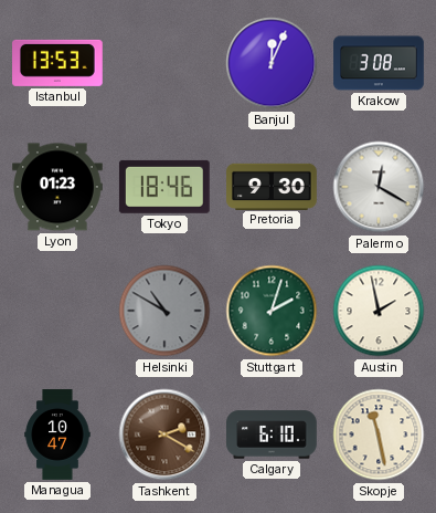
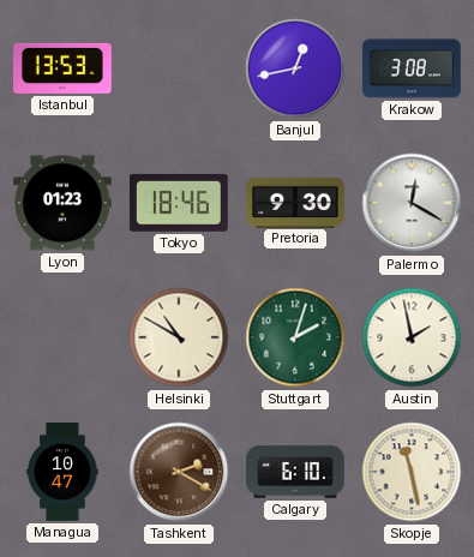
Banjul: 12:04 -> 12:43
Helsinki dial: grey -> cream
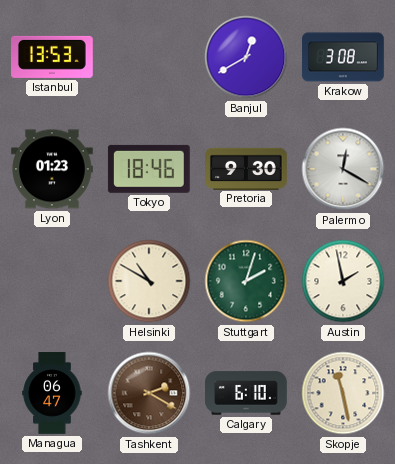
Banjul: 12:43 -> 12:40
Managua: 10:47 -> 06:47
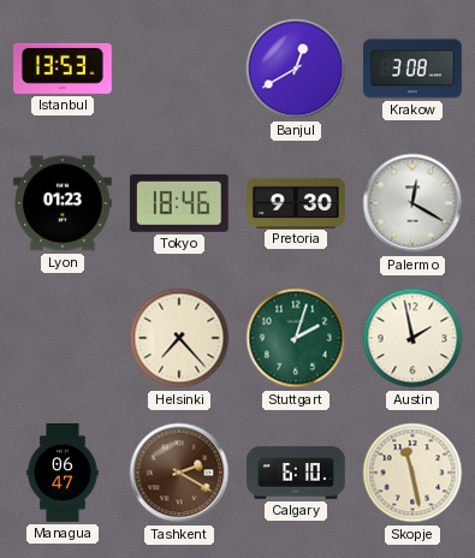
Helsinki: 10:50 -> 7:23
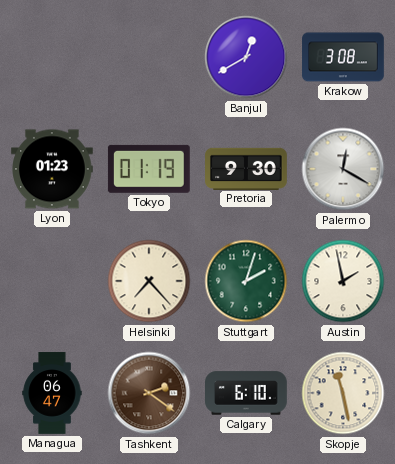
Istanbul: 13:53 -> none
Tokyo: 18:46 -> 01:19
Tashkent: 2:20 -> 2:21
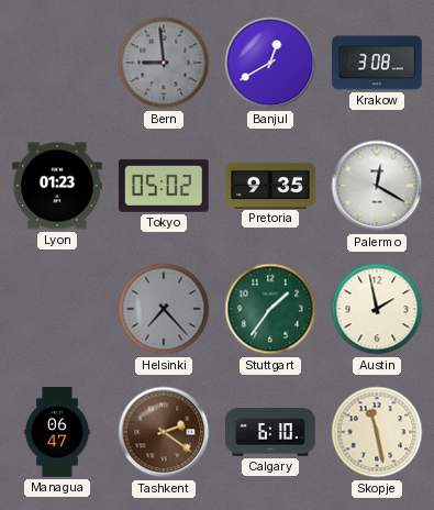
Bern: none -> 8:59
Tokyo: 01:19 -> 05:02
Pretoria: 9:30 -> 9:35
Helsinki dial: cream -> grey
Stuttgart: 2:03 -> 1:36
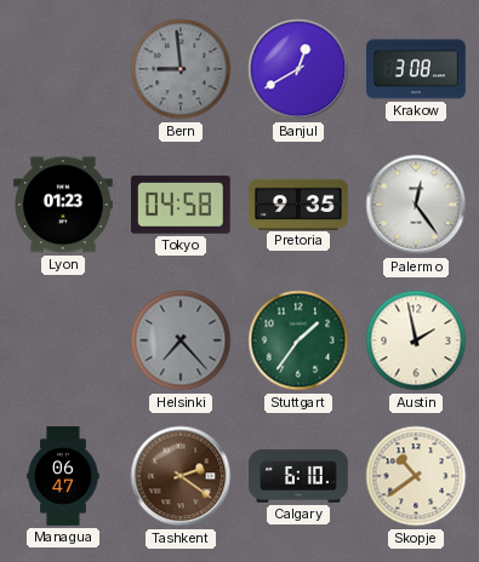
Tokyo: 05:02 -> 04:58
Palermo: 12:20 -> 12:24
Skopje: 11:28 -> 10:39
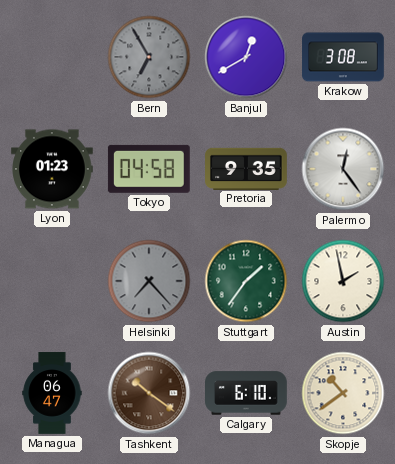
Bern: 8:59 -> 6:55
Tashkent: 2:21 -> 10:21
